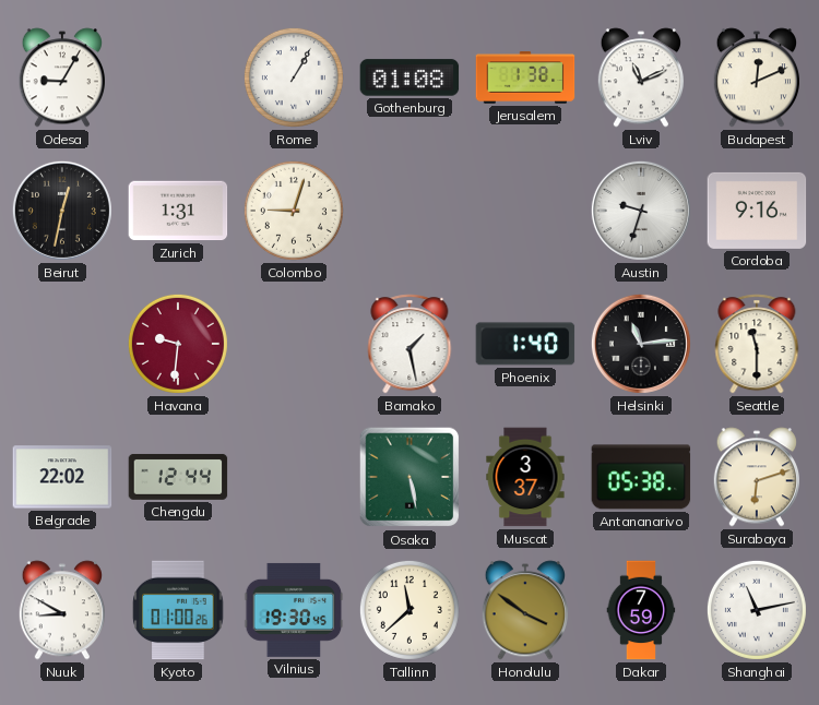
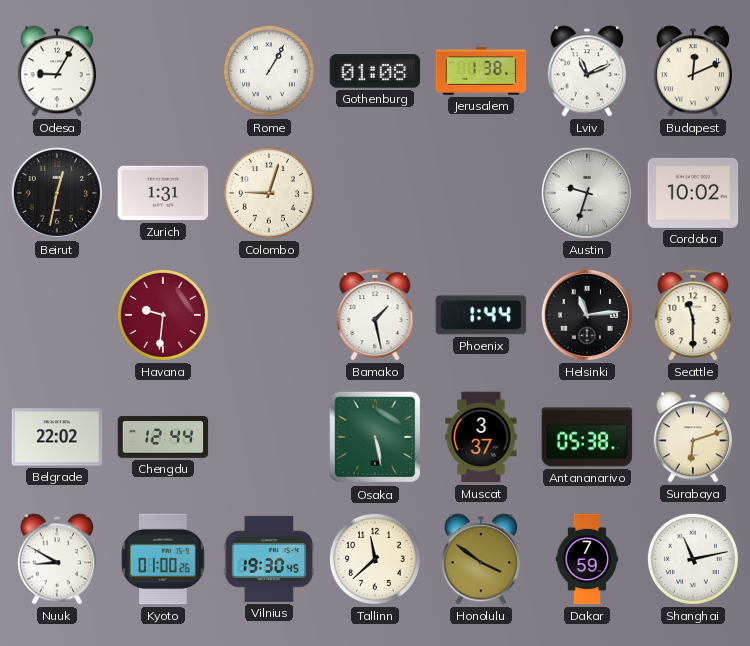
Cordoba: 9:16 -> 10:02
Phoenix: 1:40 -> 1:44
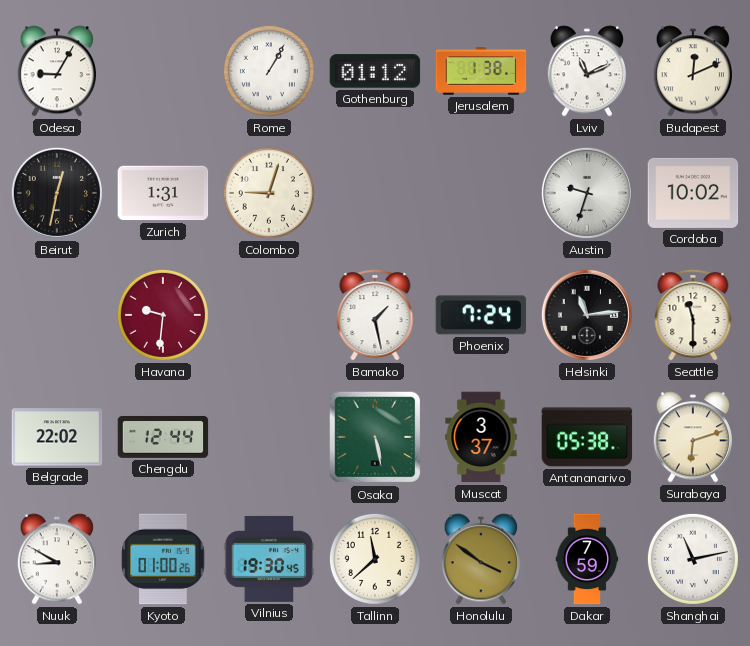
Gothenburg: 01:08 -> 01:12
Phoenix: 1:44 -> 7:24
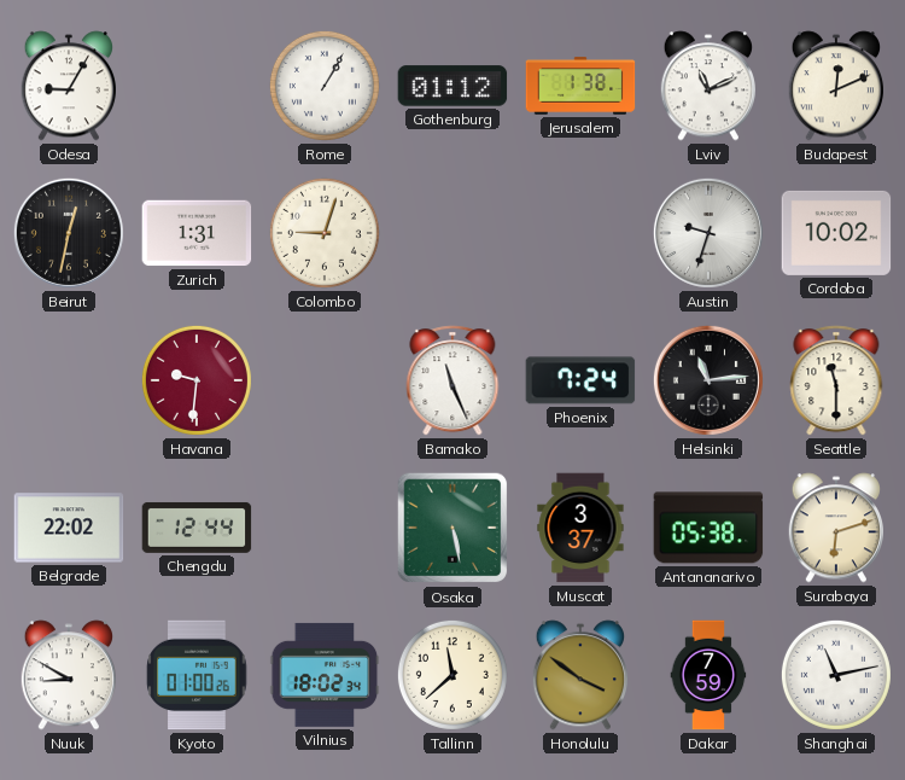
Bamako: 1:28 -> 11:26
Vilnius: 19:30 -> 18:02
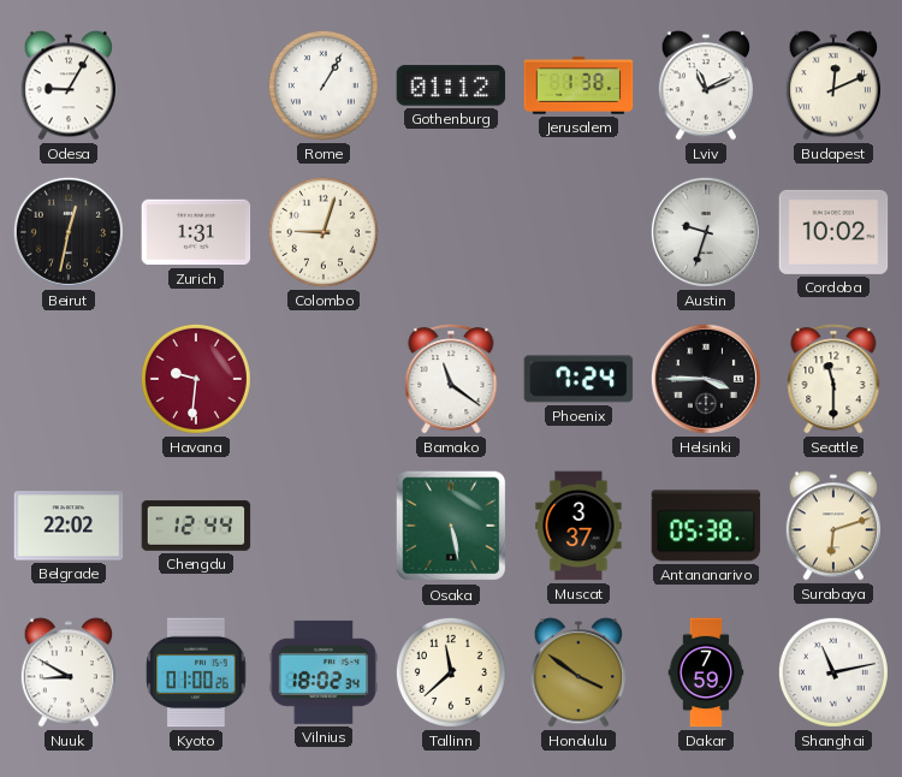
Bamako: 11:26 -> 11:21
Helsinki: 11:14 -> 3:45
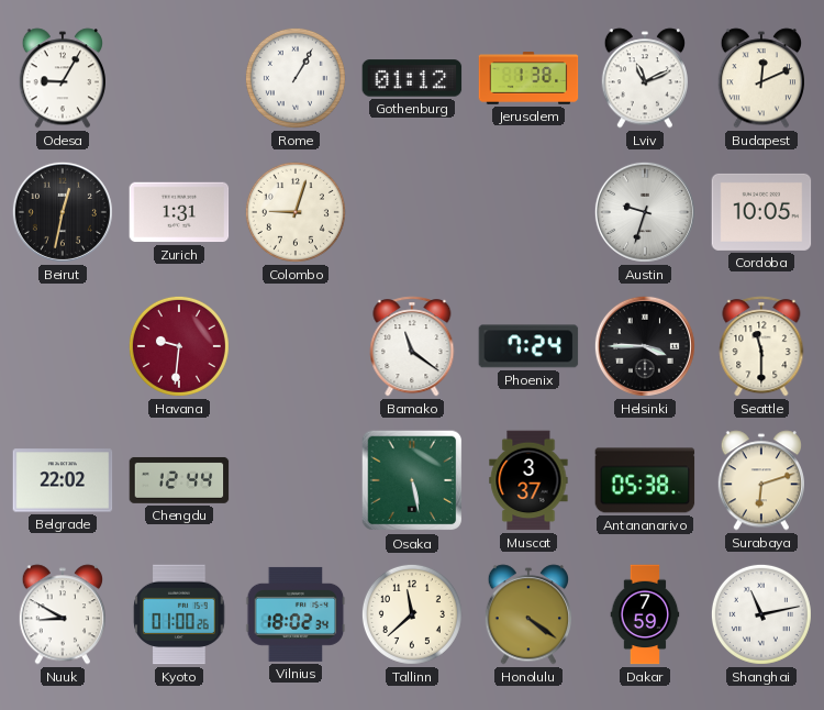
Cordoba: 10:02 -> 10:05
Honolulu: 3:51 -> 4:21
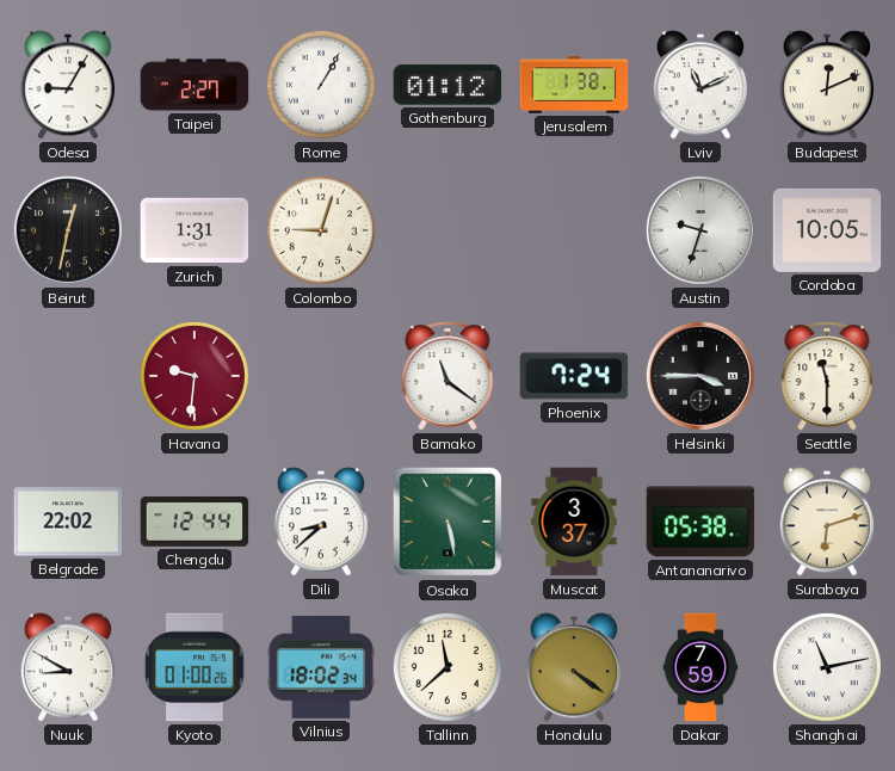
Taipei: none -> 2:27
Dili: none -> 8:38
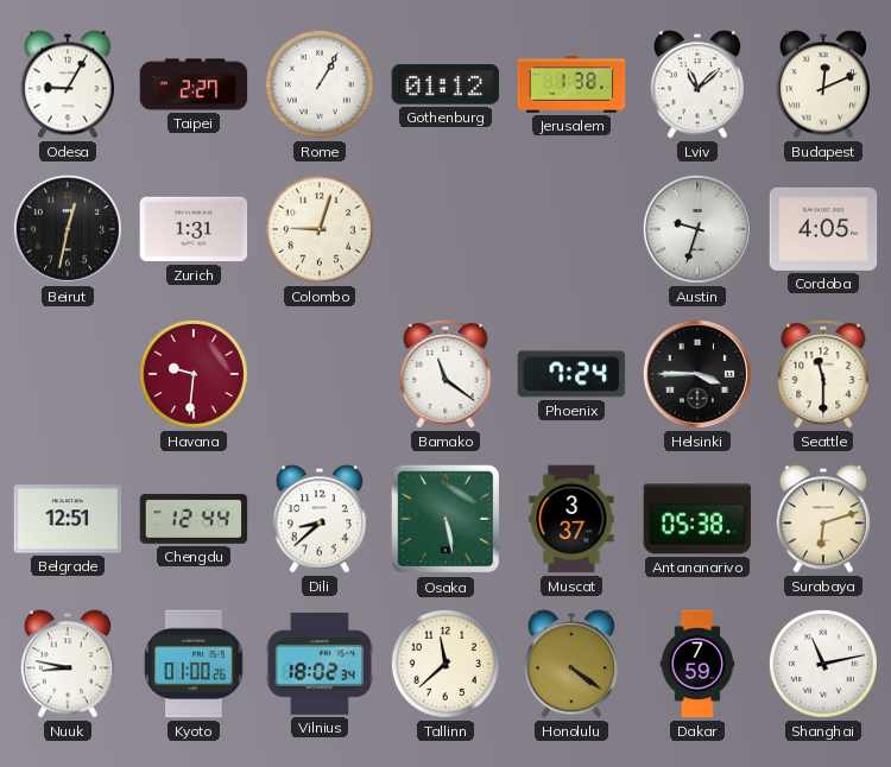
Lviv: 11:11 -> 11:08
Cordoba: 10:05 -> 4:05
Belgrade: 22:02 -> 12:51
Nuuk: 8:50 -> 8:47
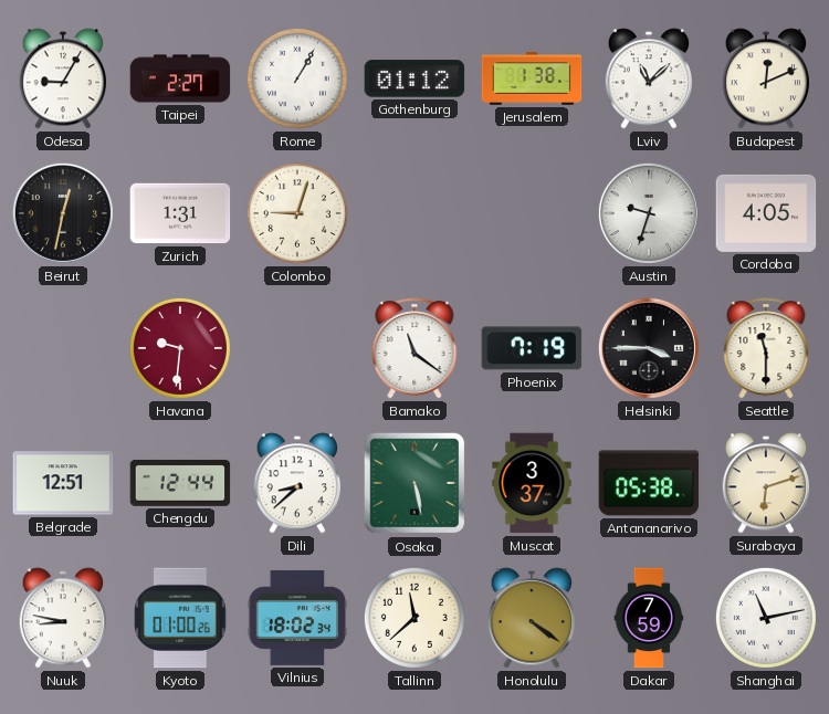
Phoenix: 7:24 -> 7:19
